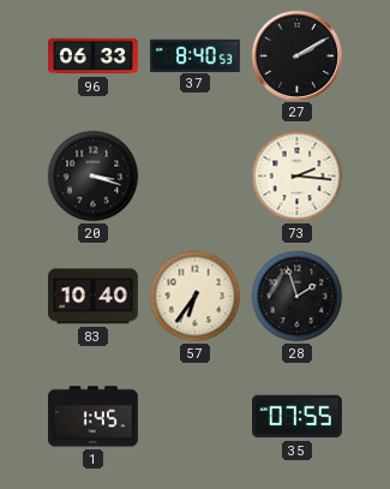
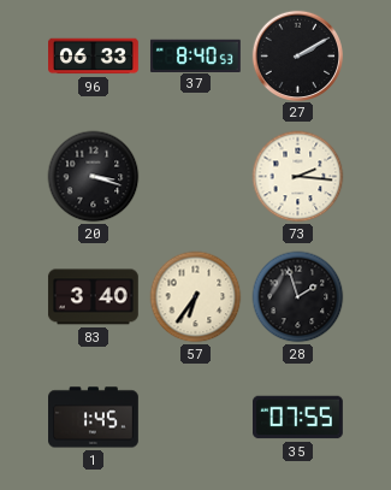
83: 10:40 -> 3:40
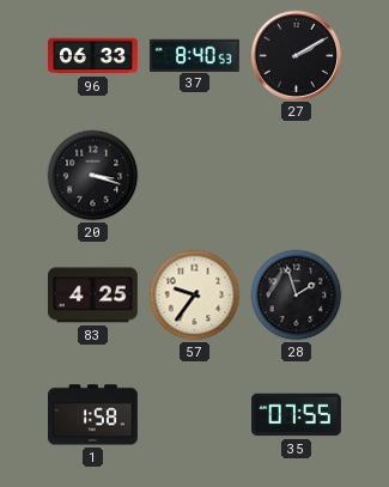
73: 2:16 -> none
83: 3:40 -> 4:25
57: 6:36 -> 9:36
1: 1:45 -> 1:58
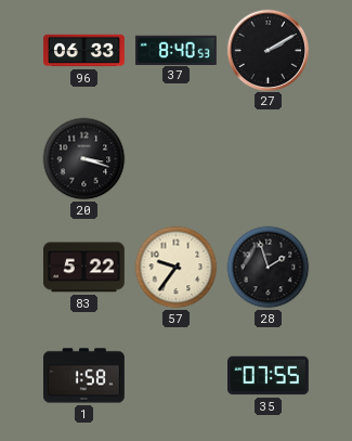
83: 4:25 -> 5:22
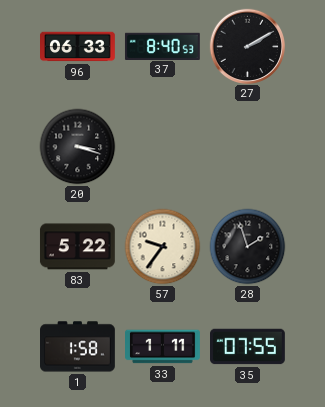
33: none -> 1:11
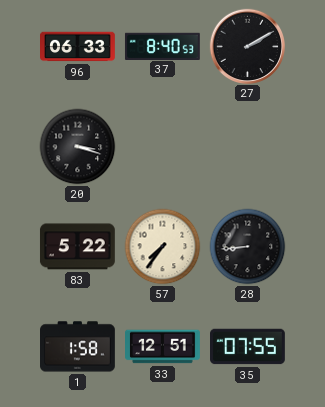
57: 9:36 -> 7:36
28: 1:57 -> 8:44
33: 1:11 -> 12:51
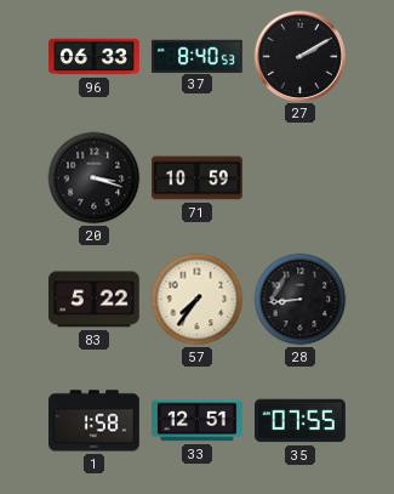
71: none -> 10:59
